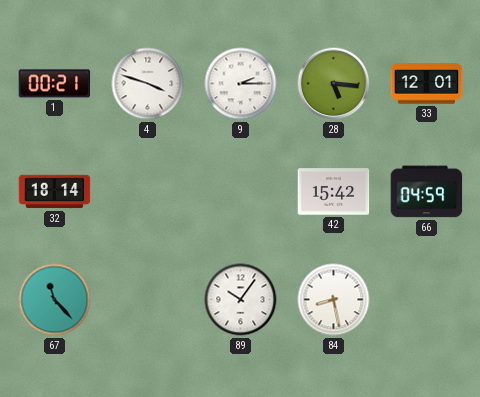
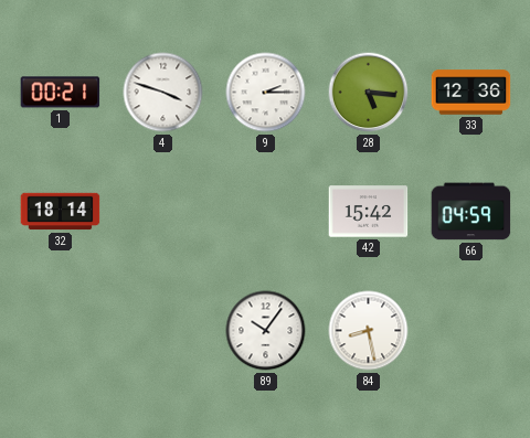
33: 12:01 -> 12:36
67: 11:23 -> none
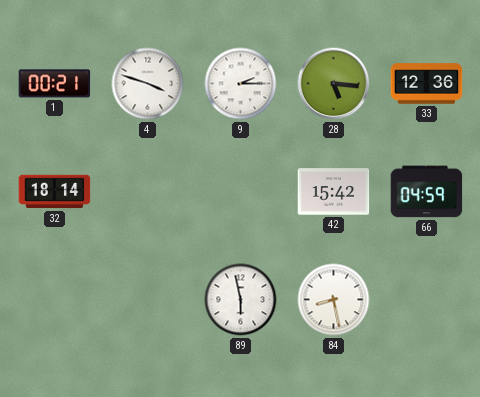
89: 10:06 -> 5:58
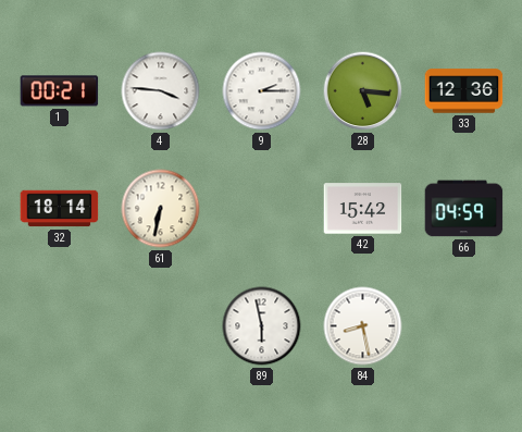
4: 3:48 -> 3:46
61: none -> 6:32
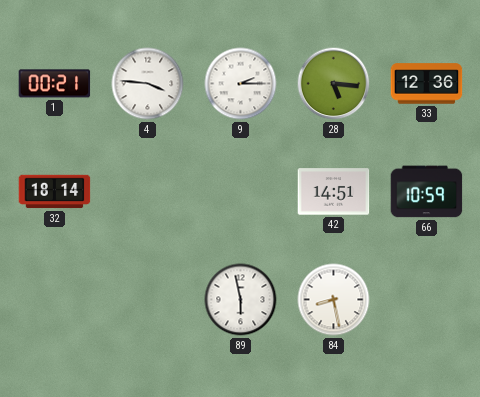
61: 6:32 -> none
42: 15:42 -> 14:51
66: 04:59 -> 10:59
